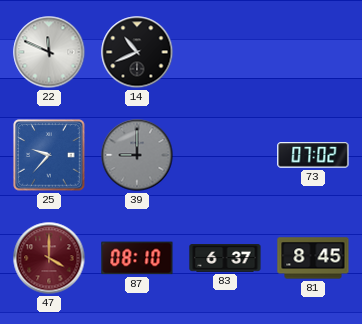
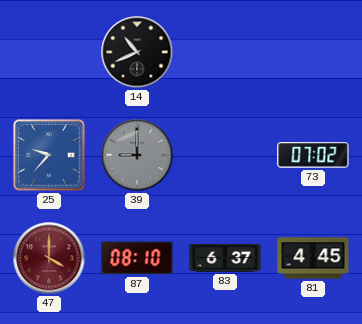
22: 11:49 -> none
81: 8:45 -> 4:45
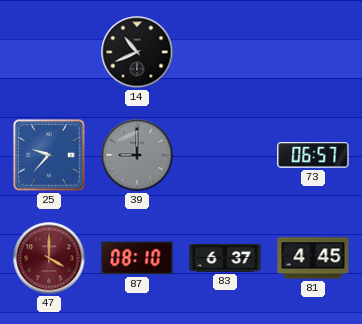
73: 07:02 -> 06:57
